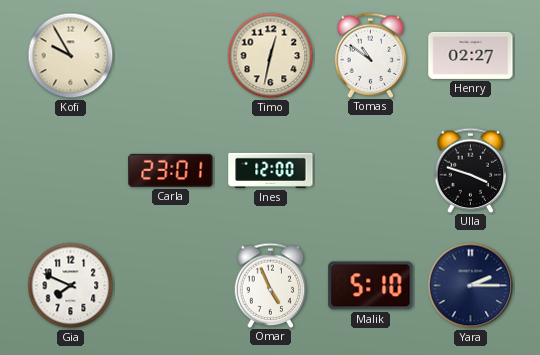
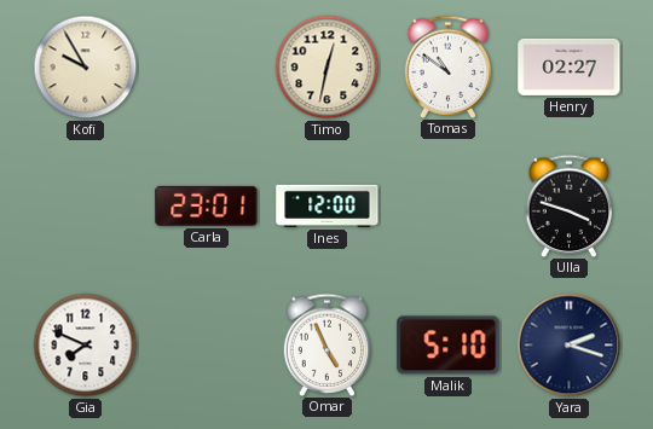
Yara: 2:15 -> 2:18
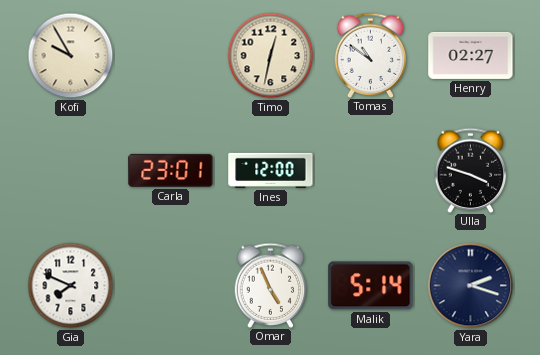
Malik: 5:10 -> 5:14
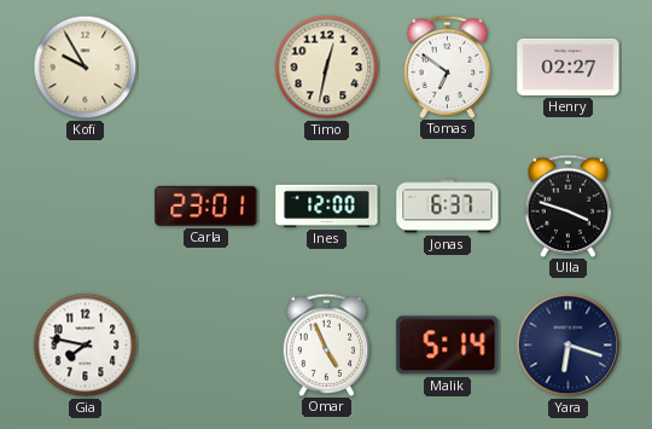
Tomas: 10:51 -> 6:51
Jonas: none -> 6:37
Gia: 7:49 -> 7:47
Yara: 2:18 -> 6:18
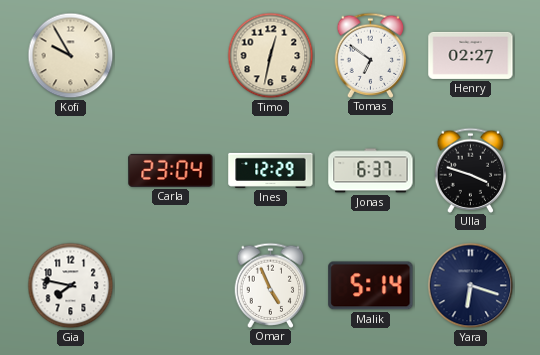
Carla: 23:01 -> 23:04
Ines: 12:00 -> 12:29
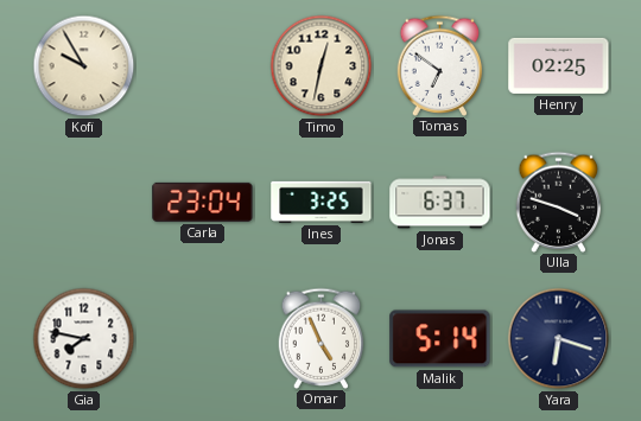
Henry: 02:27 -> 02:25
Ines: 12:29 -> 3:25
